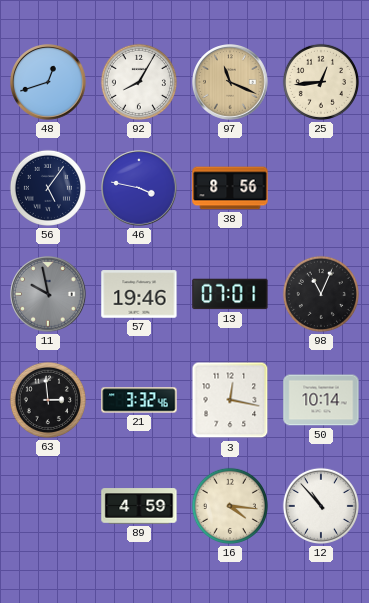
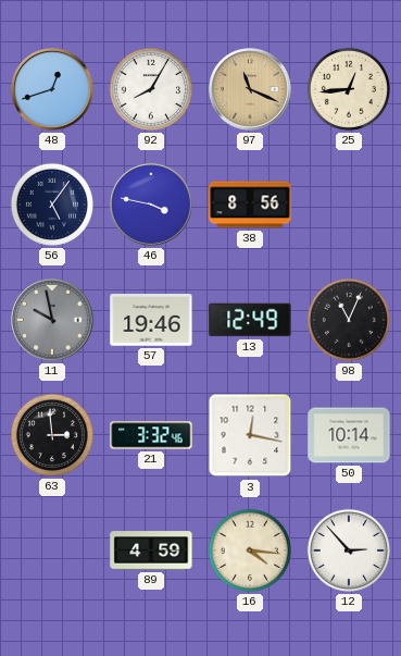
13: 07:01 -> 12:49
12: 10:53 -> 2:53
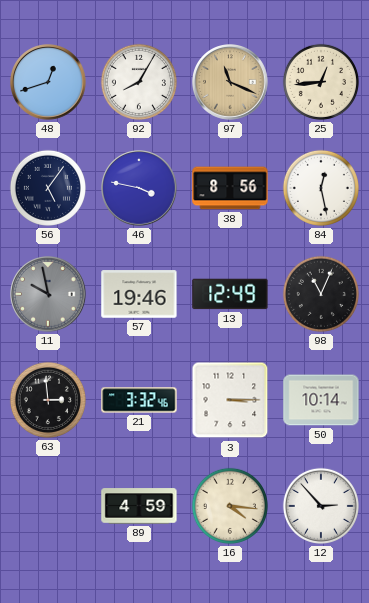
84: none -> 12:28
3: 12:17 -> 3:15
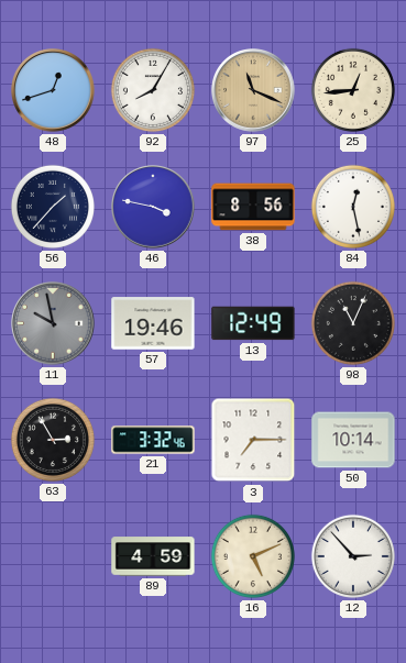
56: 5:06 -> 1:37
63: 2:59 -> 2:55
3: 3:15 -> 7:15
16: 4:16 -> 5:11
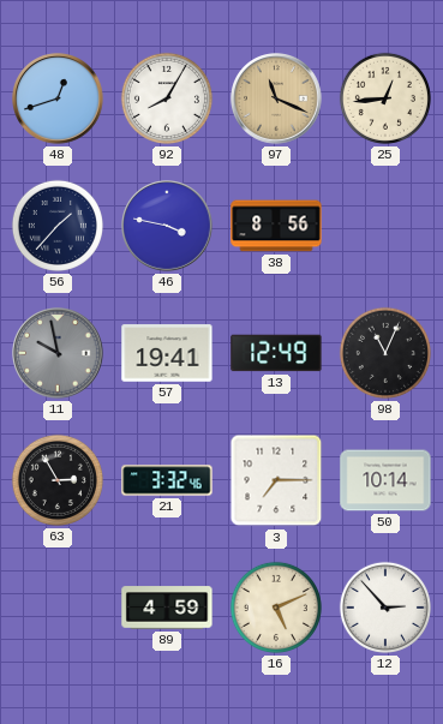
84: 12:28 -> none
57: 19:46 -> 19:41
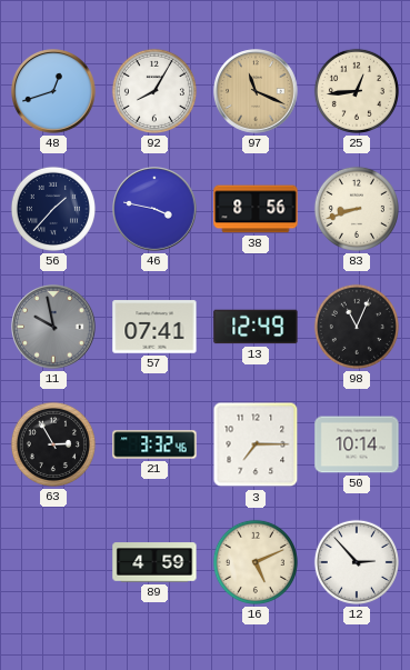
83: none -> 8:42
57: 19:41 -> 07:41
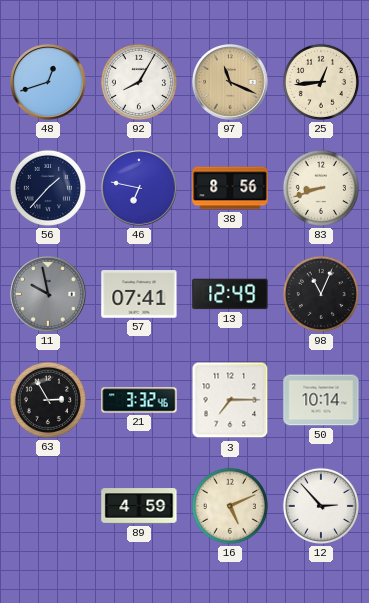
46: 3:47 -> 6:47
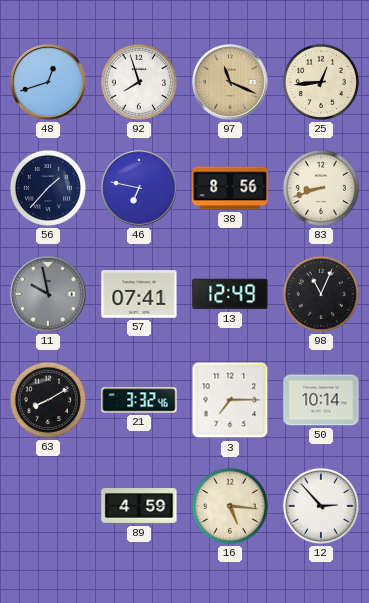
92: 8:05 -> 7:57
63: 2:55 -> 8:10
16: 5:11 -> 5:16
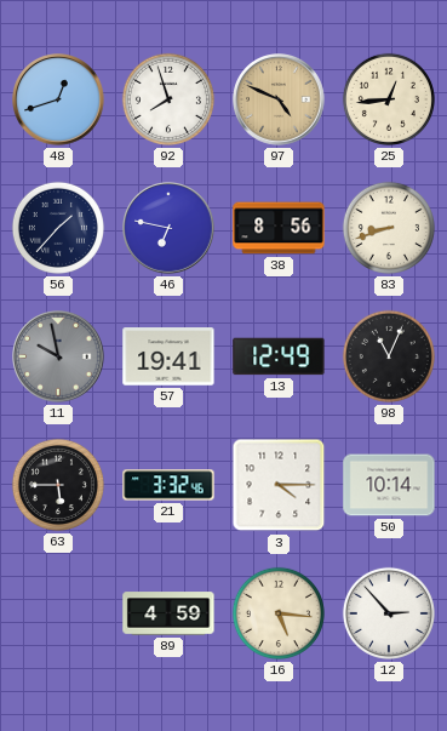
97: 11:19 -> 4:49
57: 07:41 -> 19:41
63: 8:10 -> 5:45
3: 7:15 -> 4:15
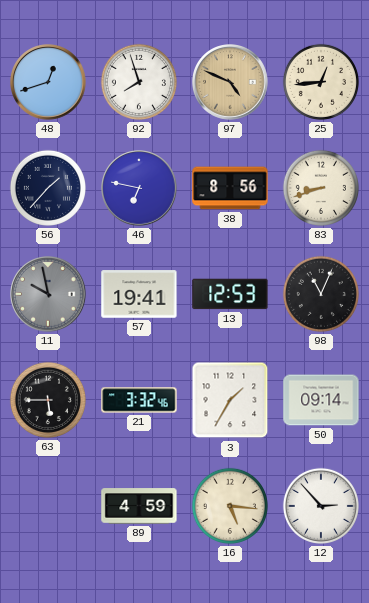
13: 12:49 -> 12:53
3: 4:15 -> 1:35
50: 10:14 -> 09:14
